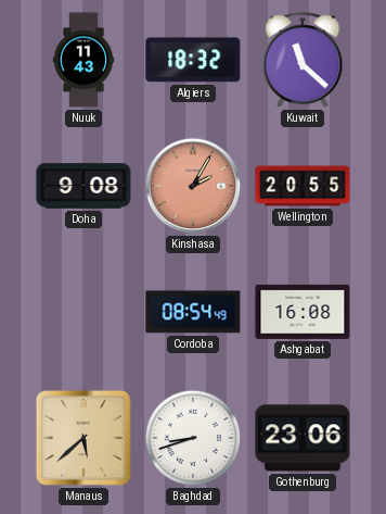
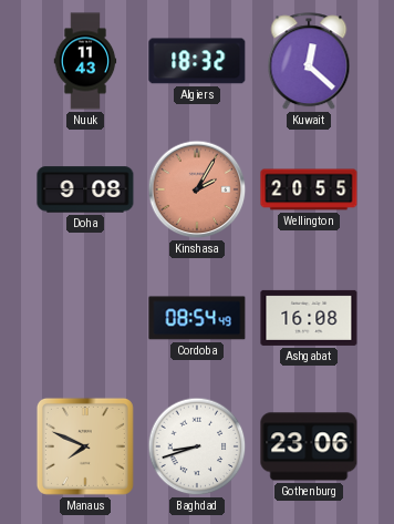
Kuwait: 11:22 -> 12:22
Manaus: 5:38 -> 7:49
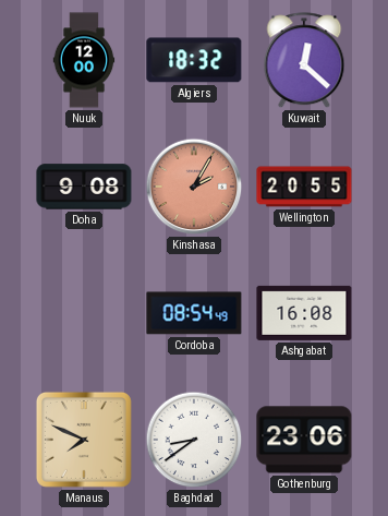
Nuuk: 11:43 -> 12:00
Baghdad: 8:42 -> 8:39
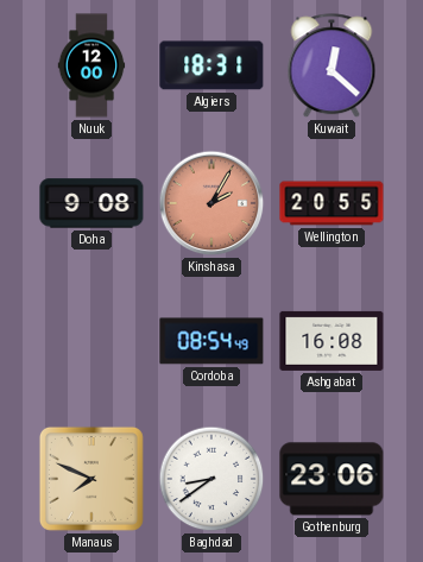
Algiers: 18:32 -> 18:31
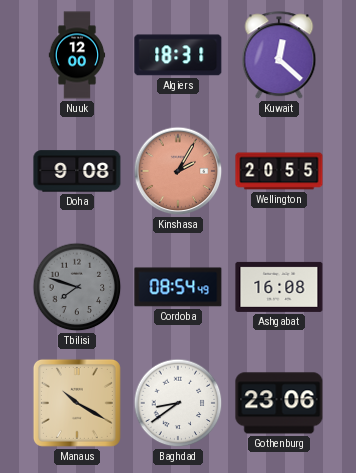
Tbilisi: none -> 7:48
Manaus: 7:49 -> 10:20
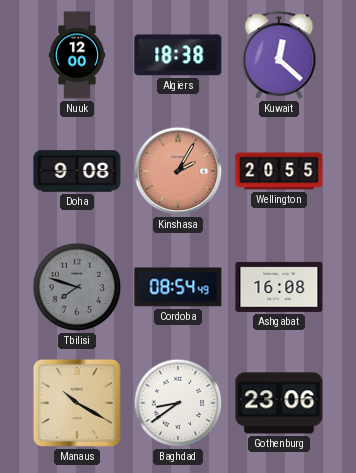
Algiers: 18:31 -> 18:38
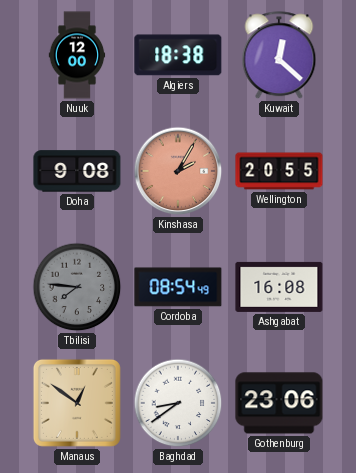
Tbilisi: 7:48 -> 7:46
Manaus: 10:20 -> 12:51
